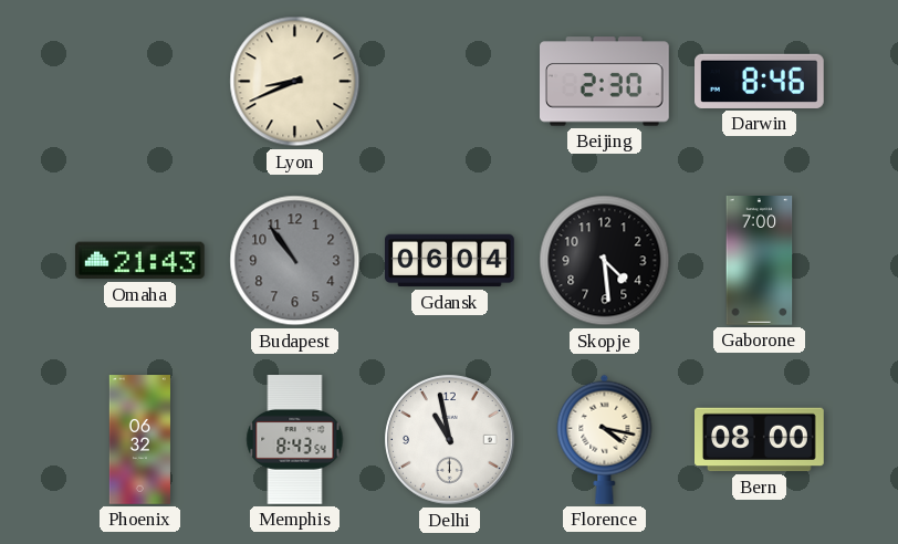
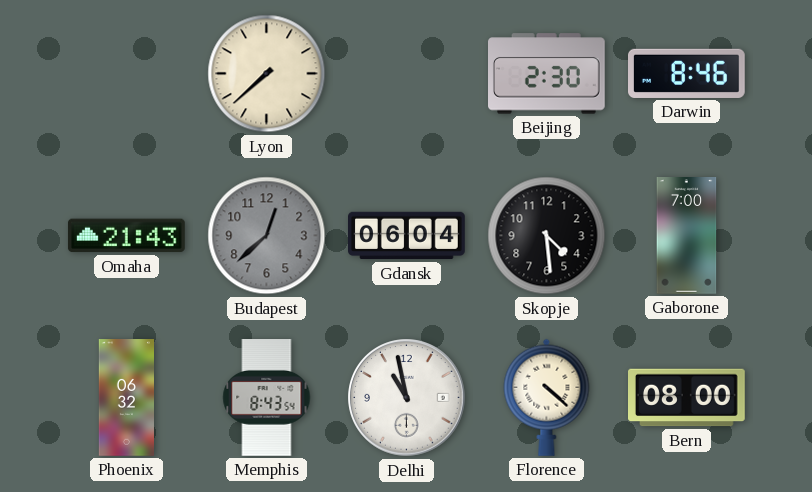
Lyon: 8:41 -> 7:38
Budapest: 10:54 -> 12:38
Florence: 4:17 -> 4:22
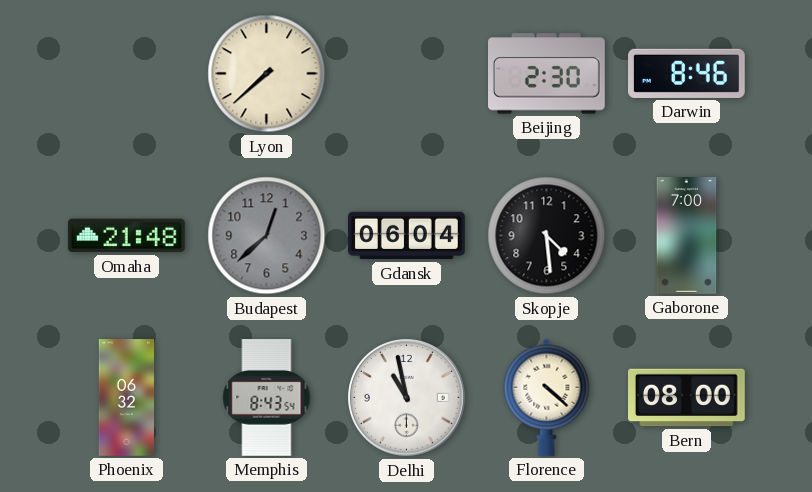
Omaha: 21:43 -> 21:48
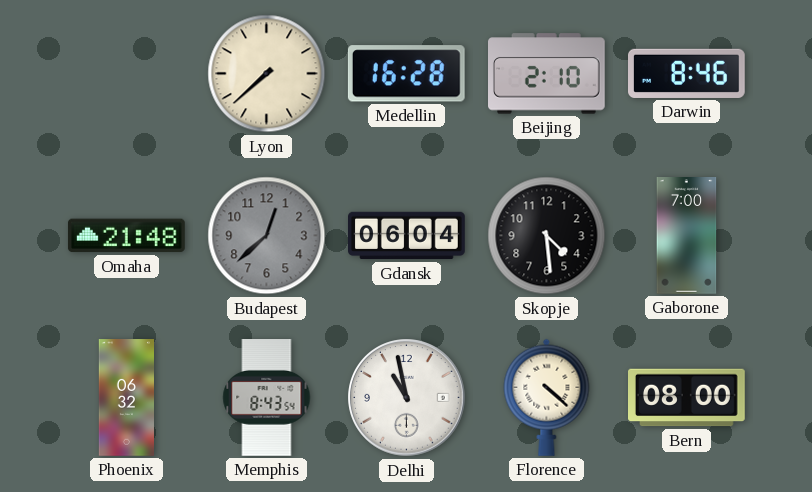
Medellin: none -> 16:28
Beijing: 2:30 -> 2:10
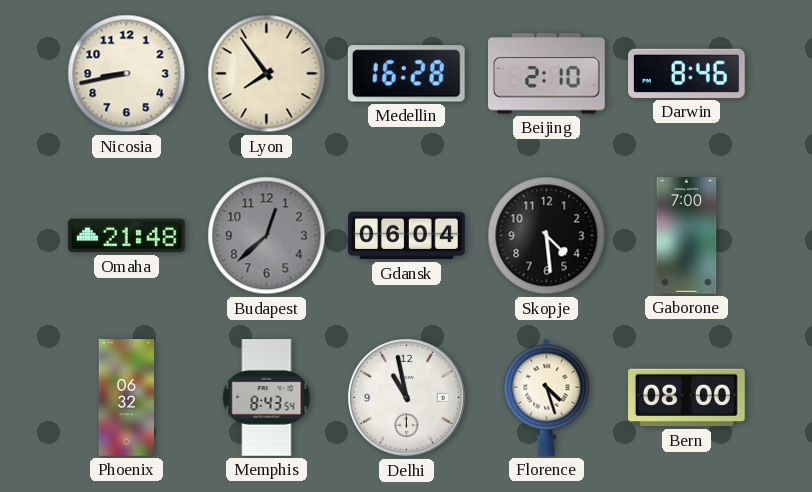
Nicosia: none -> 8:43
Lyon: 7:38 -> 7:54
Florence: 4:22 -> 4:27
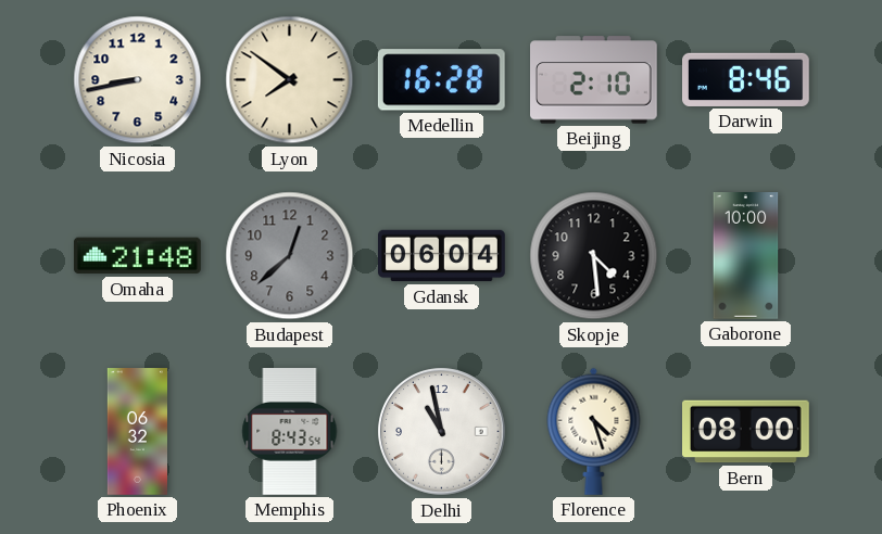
Lyon: 7:54 -> 7:51
Gaborone: 7:00 -> 10:00
